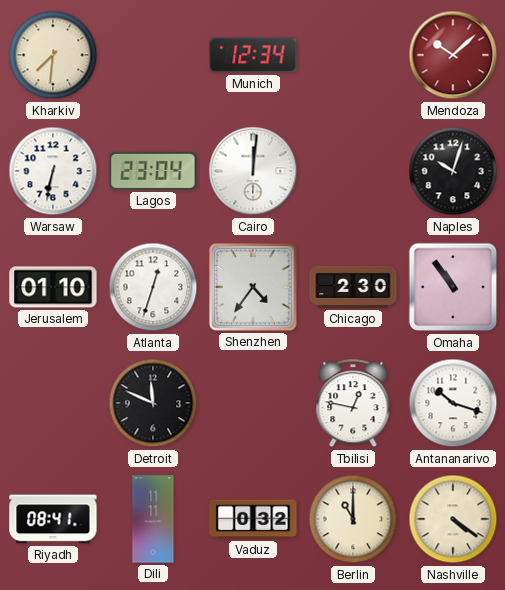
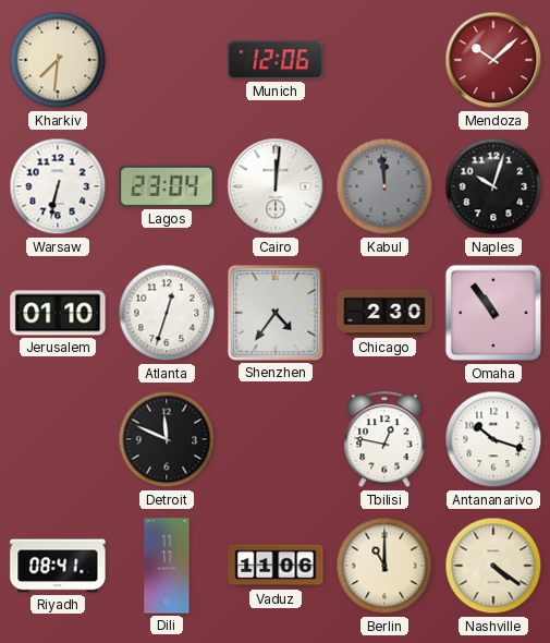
Munich: 12:34 -> 12:06
Kabul: none -> 11:59
Vaduz: 0:32 -> 11:06
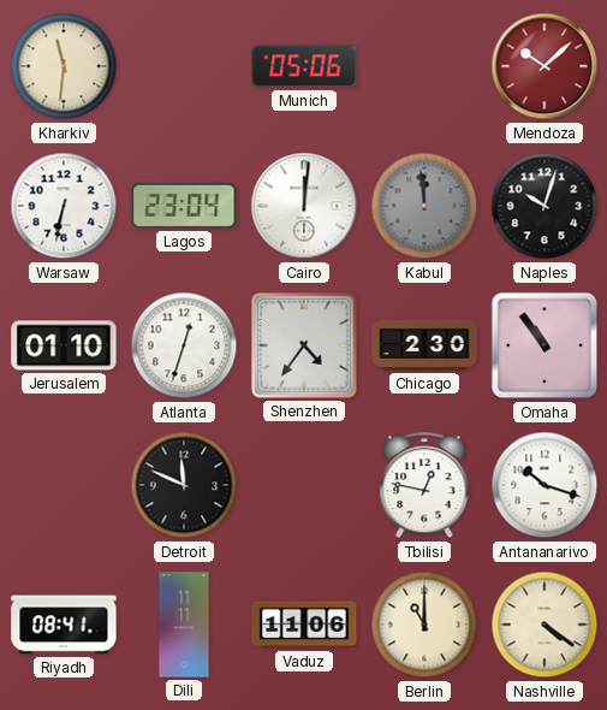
Kharkiv: 7:31 -> 11:31
Munich: 12:06 -> 05:06
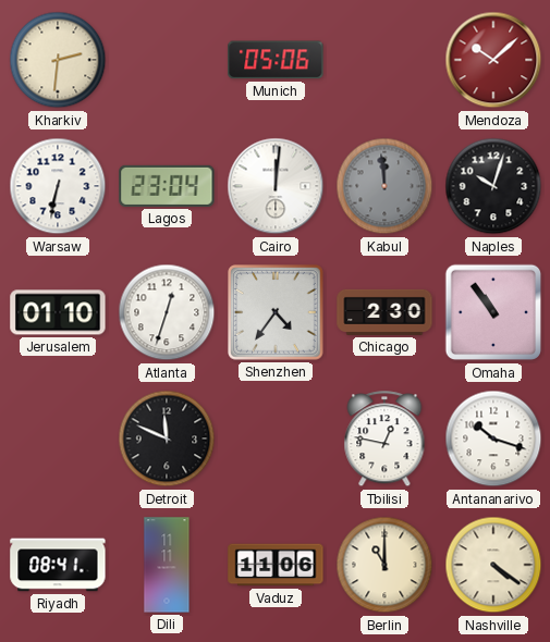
Kharkiv: 11:31 -> 2:31
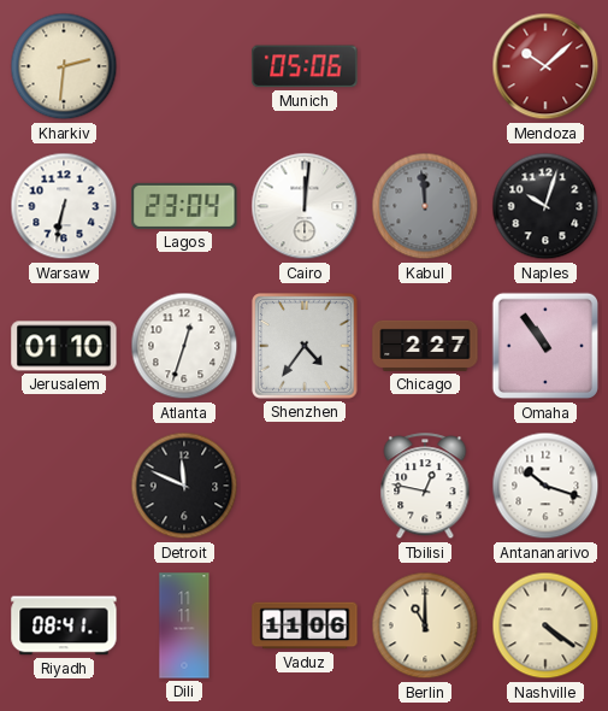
Chicago: 2:30 -> 2:27
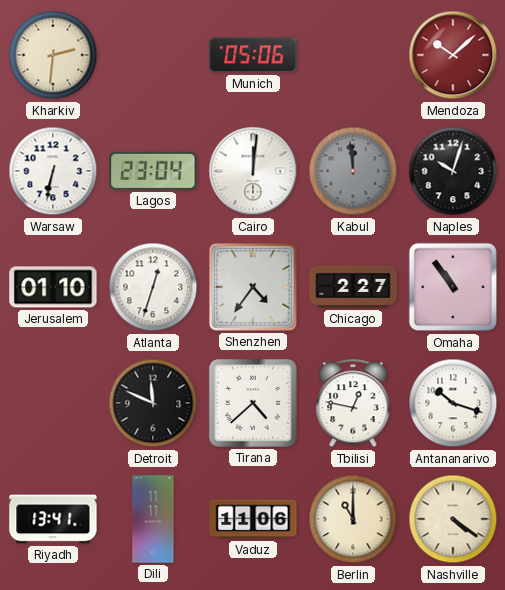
Tirana: none -> 4:38
Riyadh: 08:41 -> 13:41
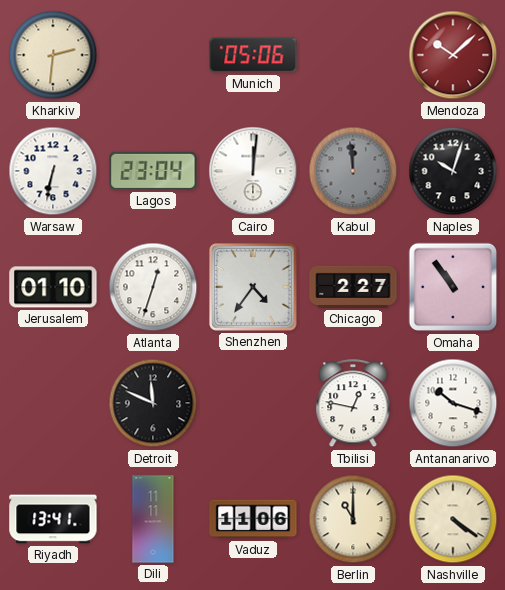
Tirana: 4:38 -> none
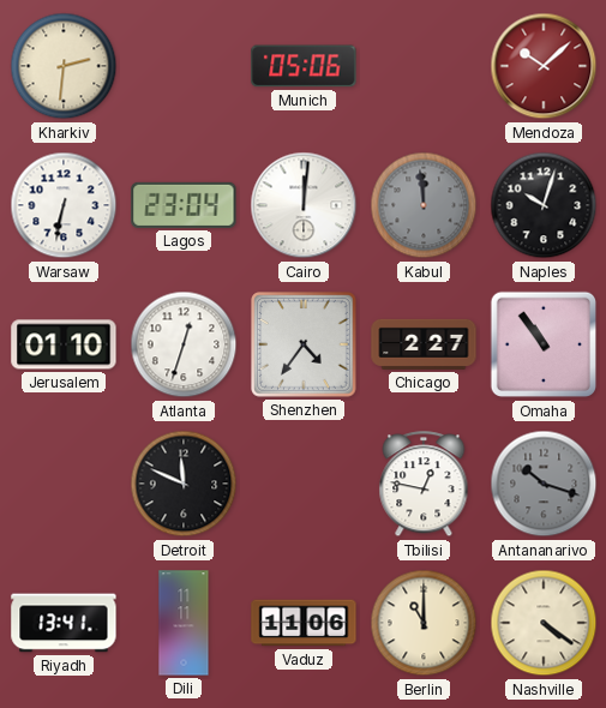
Antananarivo dial: white -> grey
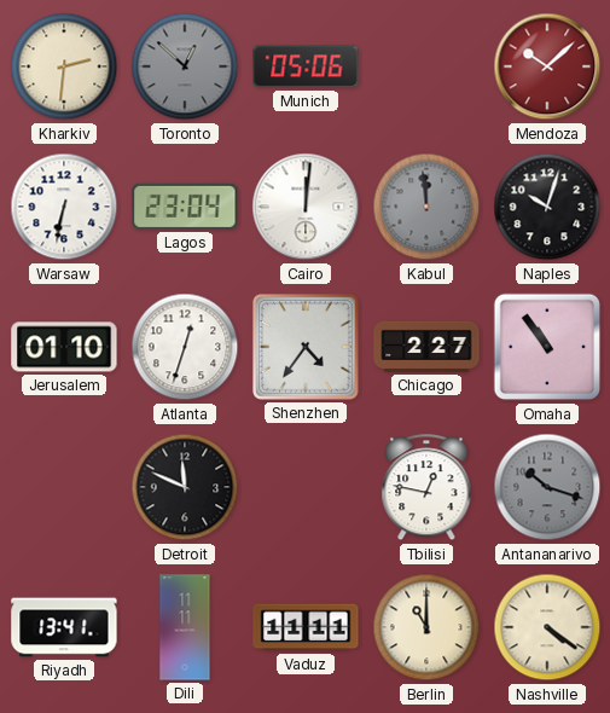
Toronto: none -> 12:52
Vaduz: 11:06 -> 11:11
